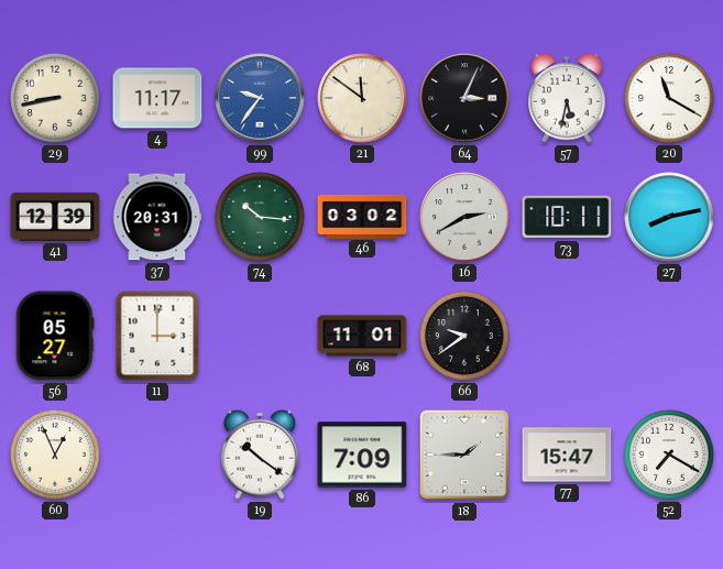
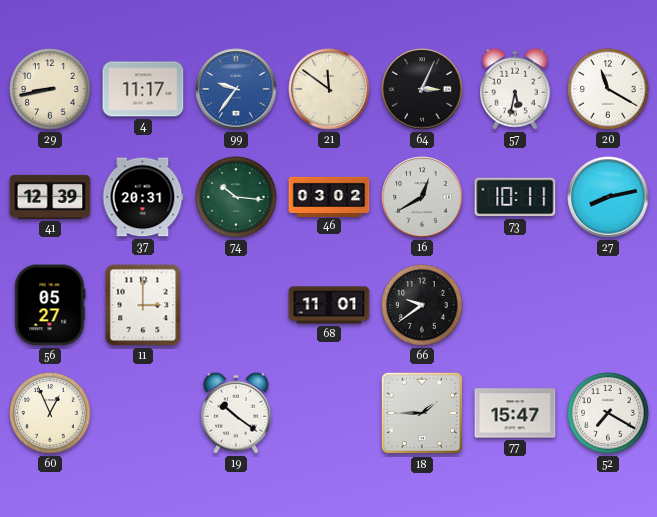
16: 2:40 -> 12:40
86: 7:09 -> none
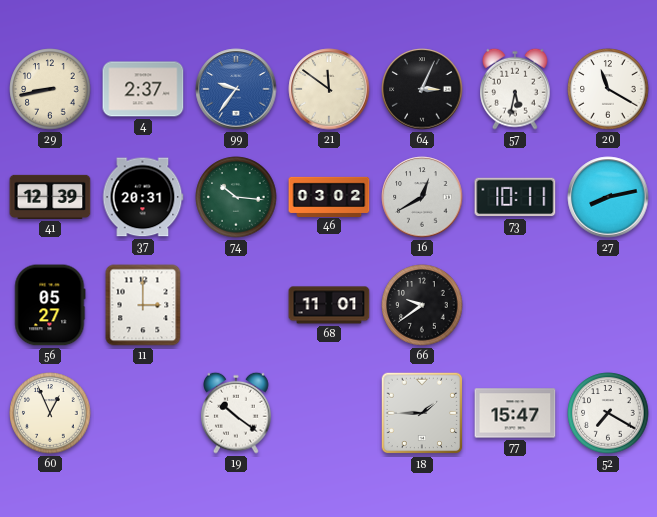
4: 11:17 -> 2:37
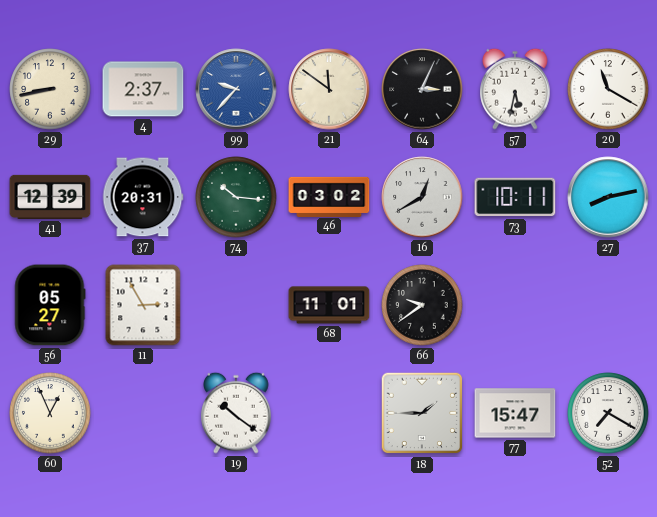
99: 9:36 -> 9:37
11: 3:00 -> 2:55
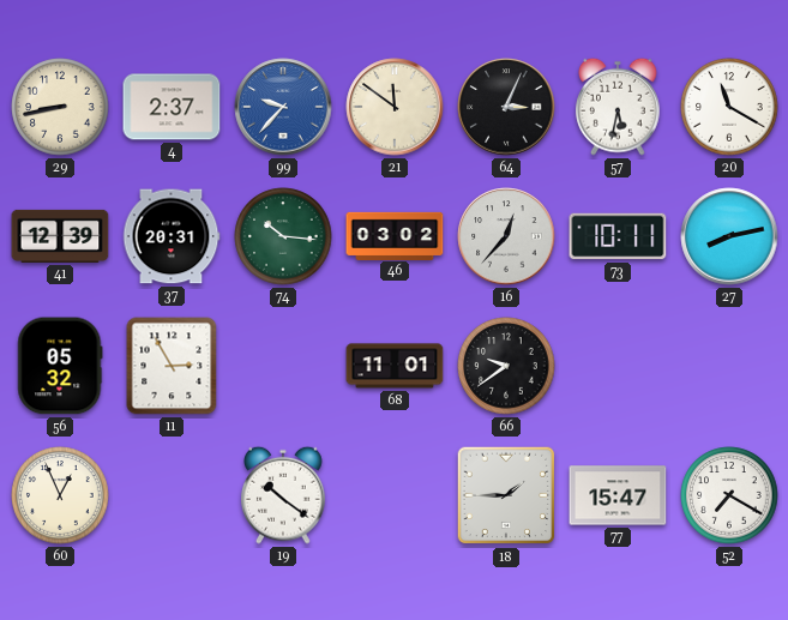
16: 12:40 -> 12:37
56: 05:27 -> 05:32
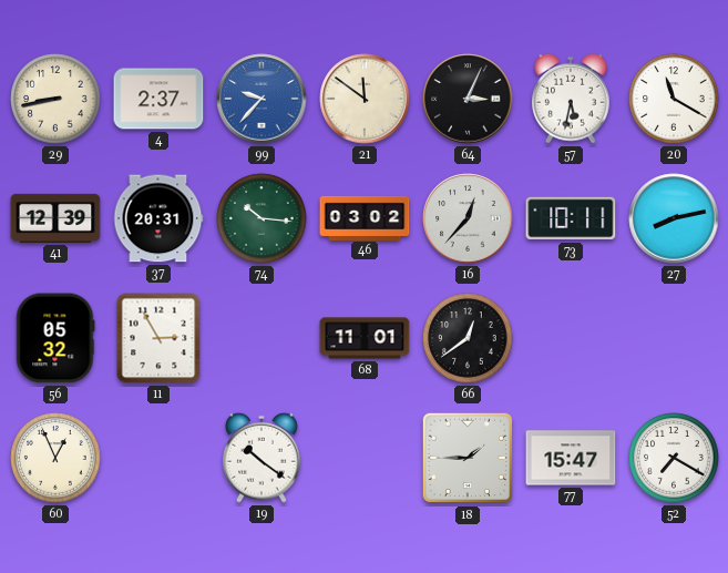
66: 9:39 -> 12:39
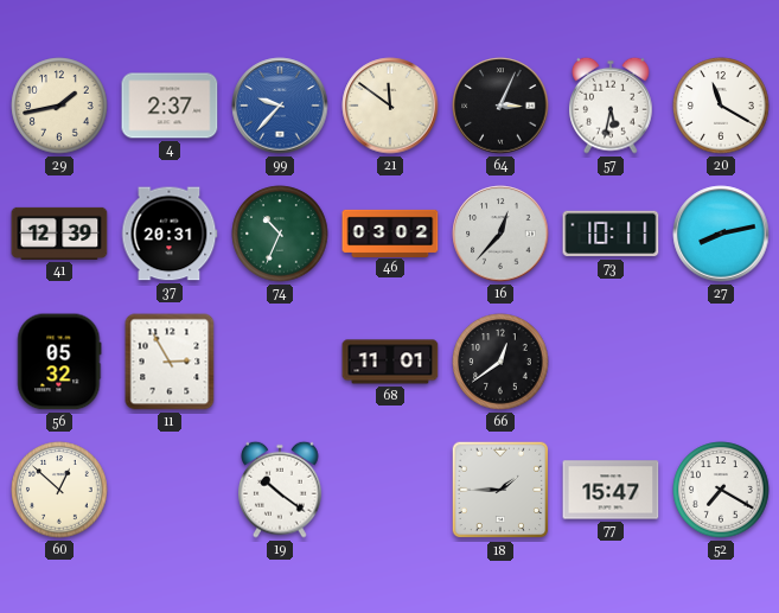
29: 8:43 -> 1:43
74: 10:16 -> 10:34
60: 12:56 -> 12:52
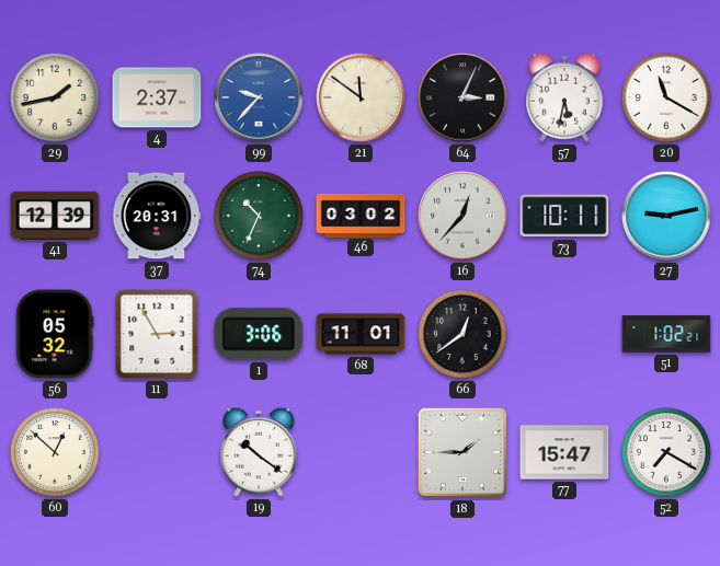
27: 8:13 -> 9:13
1: none -> 3:06
51: none -> 1:02
